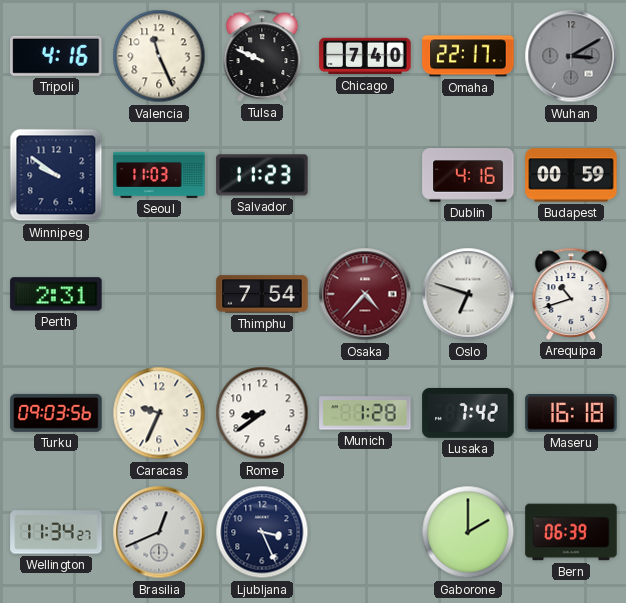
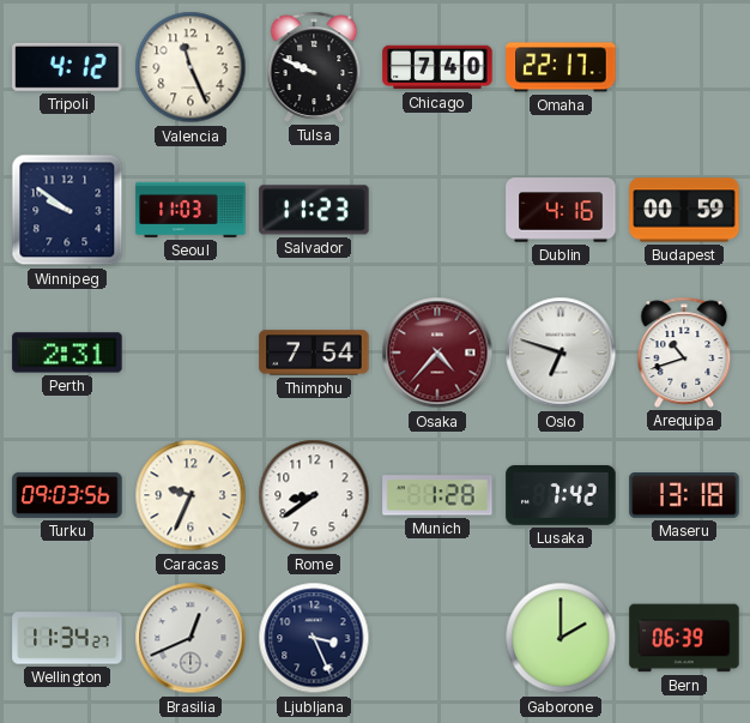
Tripoli: 4:16 -> 4:12
Wuhan: 3:10 -> none
Maseru: 16:18 -> 13:18
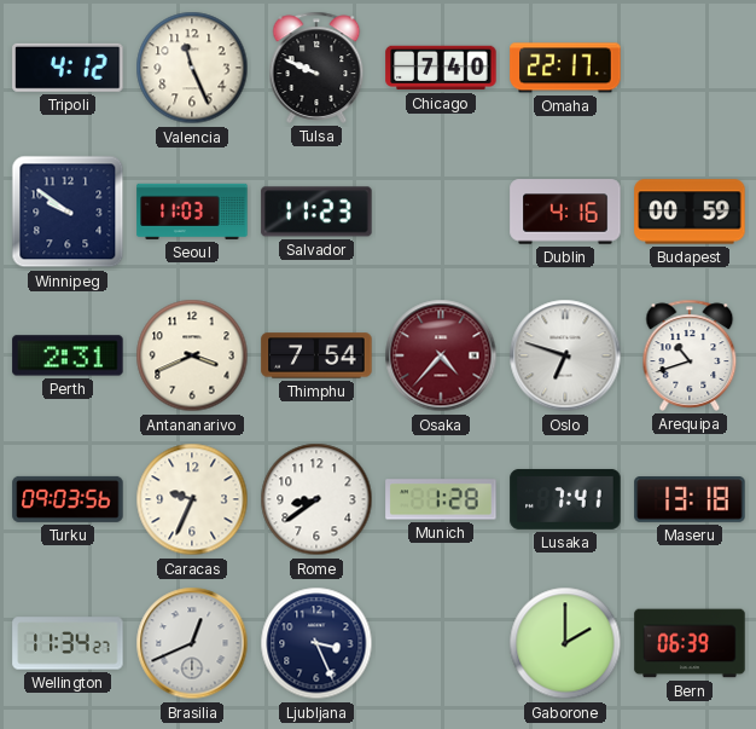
Antananarivo: none -> 3:41
Lusaka: 7:42 -> 7:41
